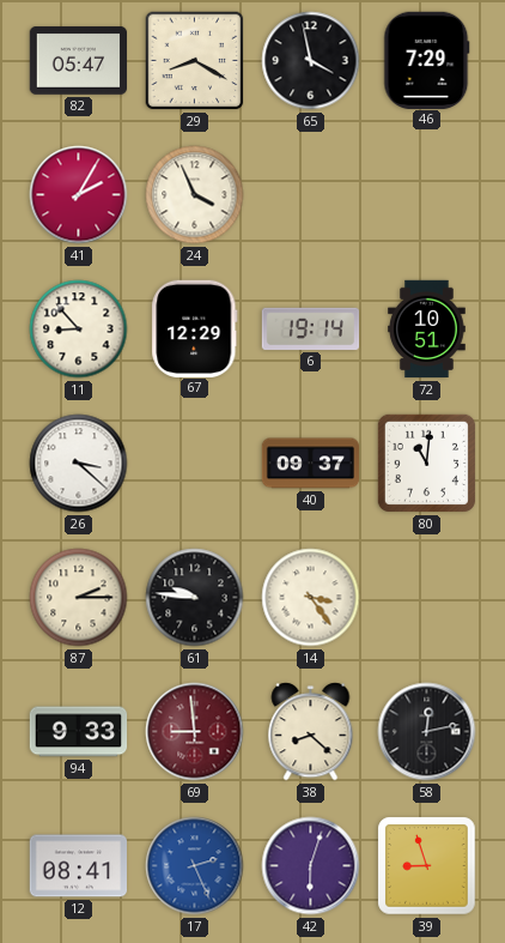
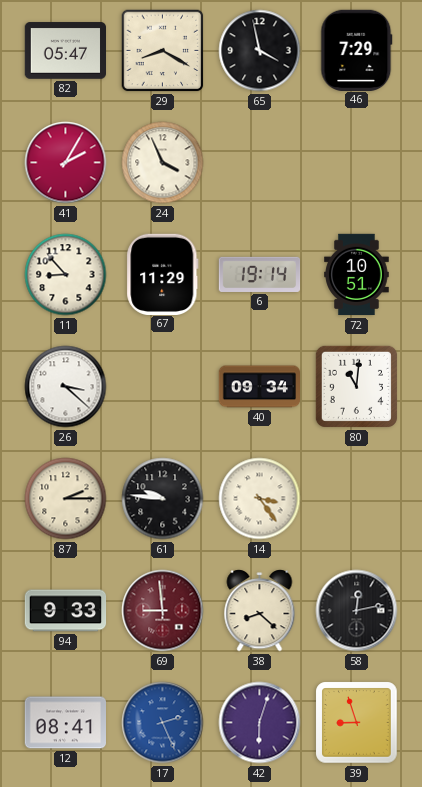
67: 12:29 -> 11:29
40: 09:37 -> 09:34
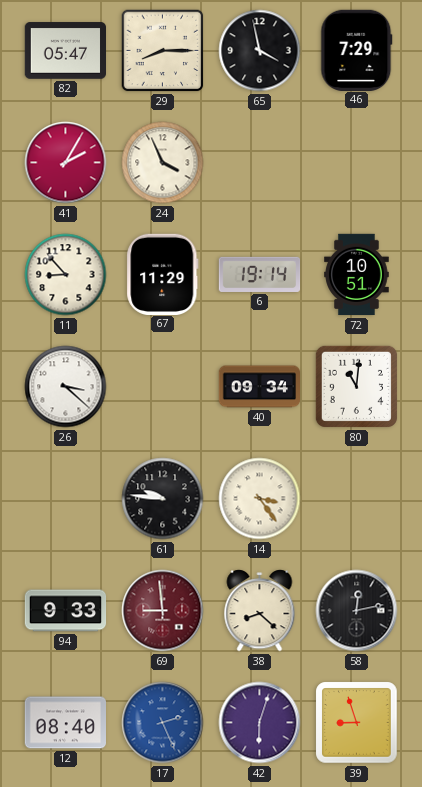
29: 8:20 -> 8:15
87: 2:15 -> none
12: 08:41 -> 08:40
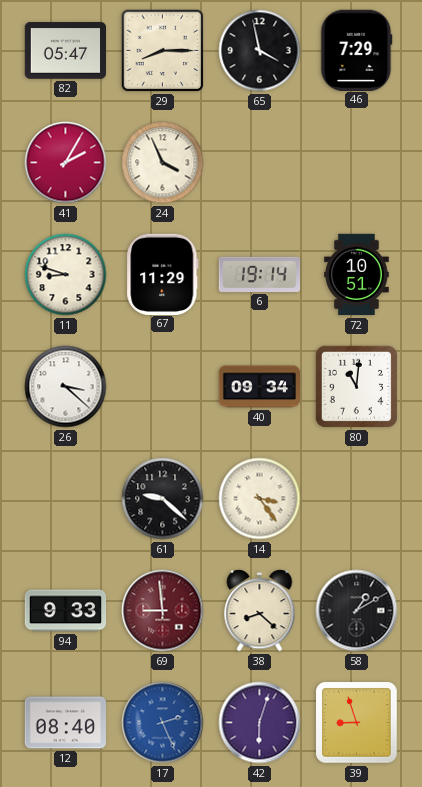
11: 8:53 -> 8:48
61: 9:46 -> 9:22
58: 12:13 -> 1:10
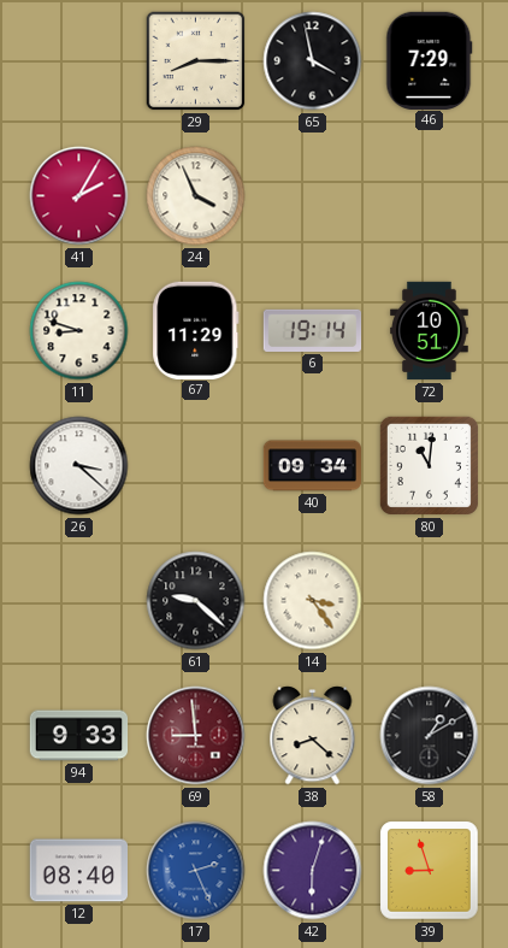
82: 05:47 -> none
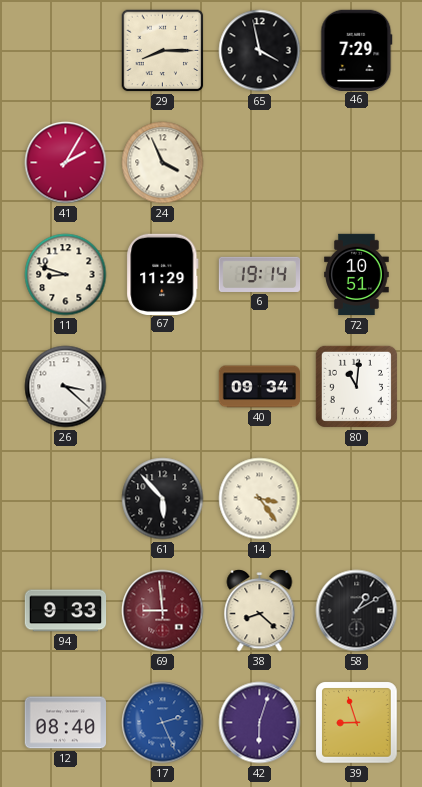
61: 9:22 -> 5:53
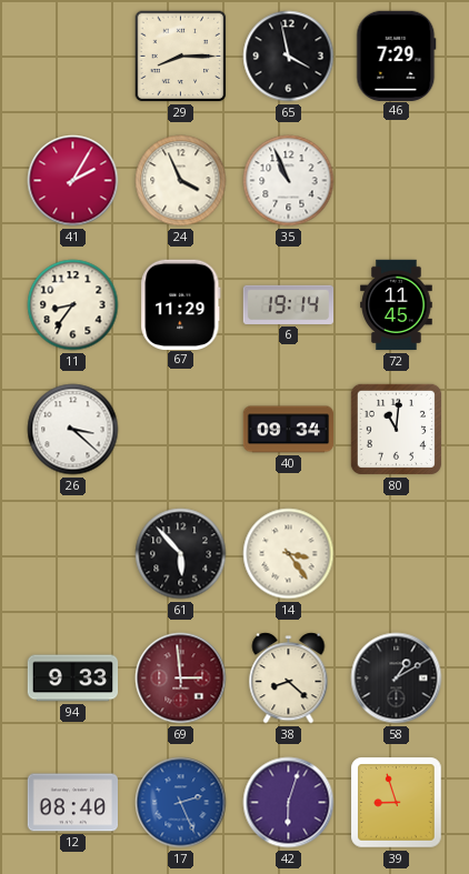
35: none -> 10:56
11: 8:48 -> 8:36
72: 10:51 -> 11:45
69: 8:59 -> 2:59
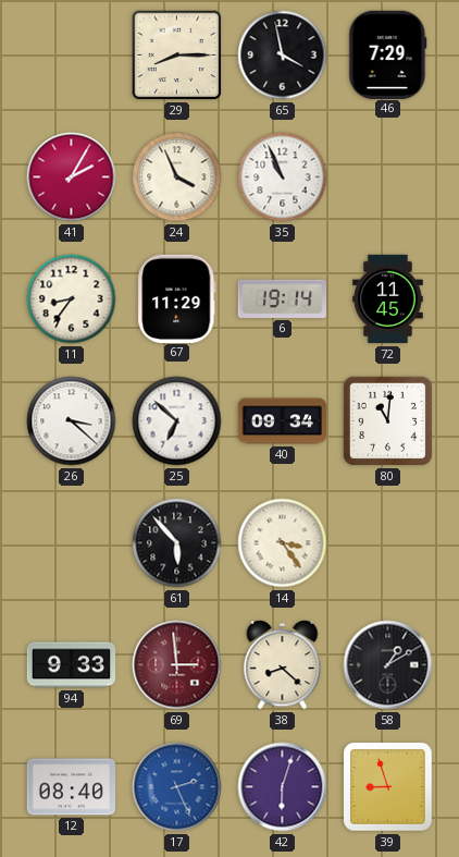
25: none -> 6:52
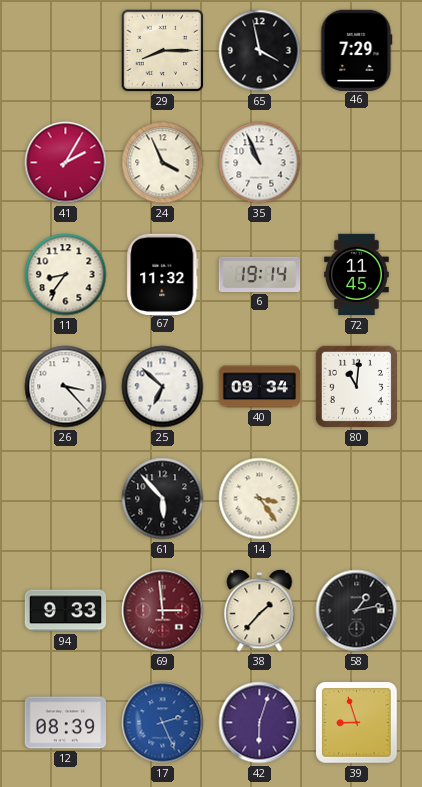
67: 11:29 -> 11:32
26: 3:22 -> 3:23
38: 8:22 -> 1:37
58: 1:10 -> 1:13
12: 08:40 -> 08:39
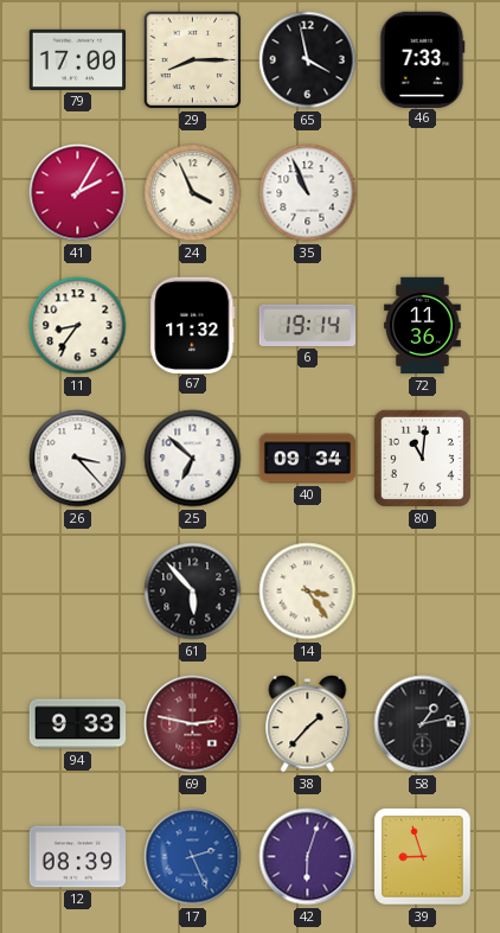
79: none -> 17:00
46: 7:29 -> 7:33
72: 11:45 -> 11:36
69: 2:59 -> 2:47
